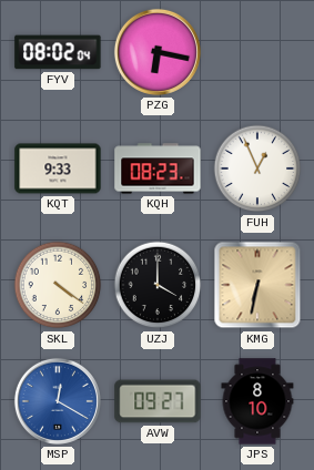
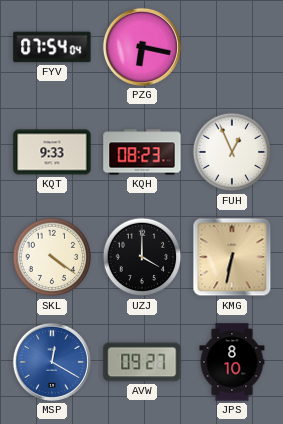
FYV: 08:02 -> 07:54
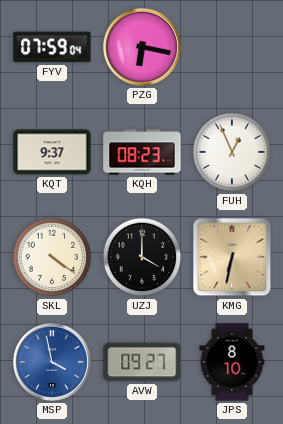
FYV: 07:54 -> 07:59
KQT: 9:33 -> 9:37
MSP: 12:20 -> 3:58
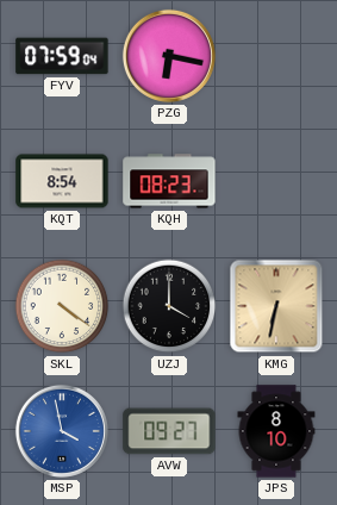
KQT: 9:37 -> 8:54
FUH: 12:56 -> none
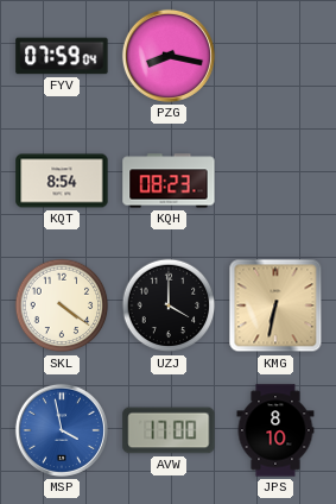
PZG: 6:17 -> 8:17
AVW: 09:27 -> 17:00
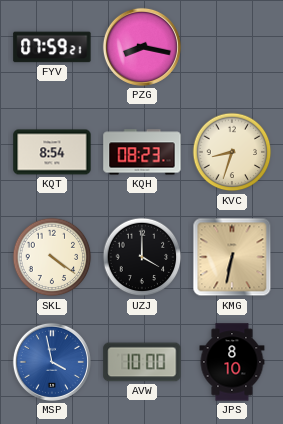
FYV: 07:59:04 -> 07:59:21
KVC: none -> 8:33
AVW: 17:00 -> 10:00
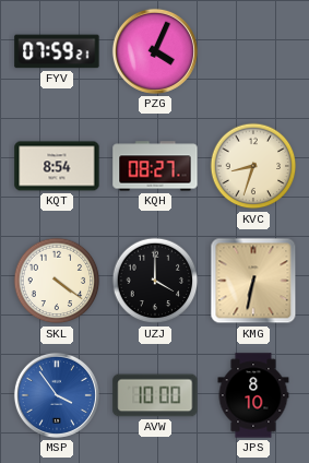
PZG: 8:17 -> 4:04
KQH: 08:23 -> 08:27
MSP: 3:58 -> 3:54
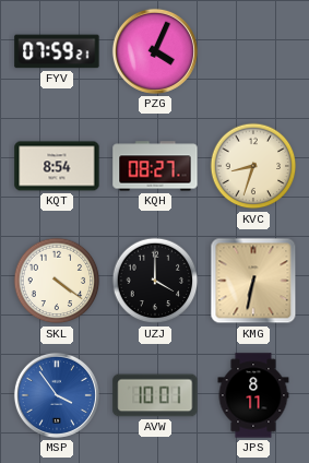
AVW: 10:00 -> 10:01
JPS: 8:10 -> 8:11
